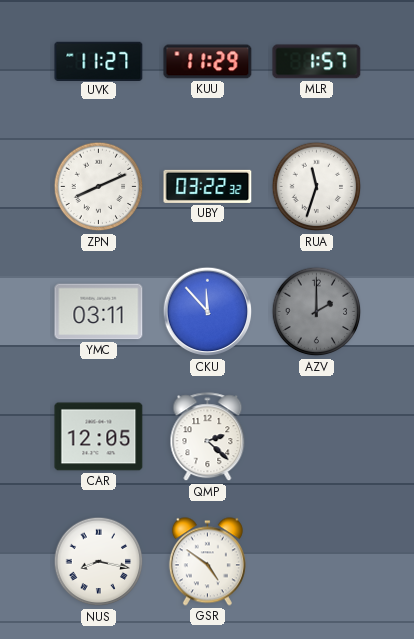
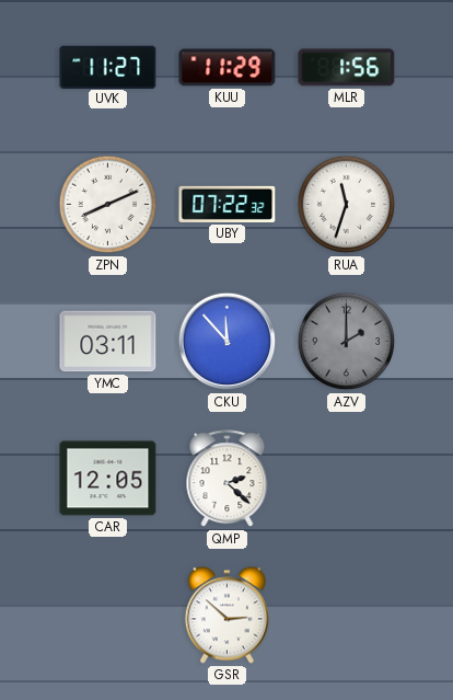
MLR: 1:57 -> 1:56
UBY: 03:22 -> 07:22
NUS: 8:17 -> none
GSR: 4:51 -> 2:52
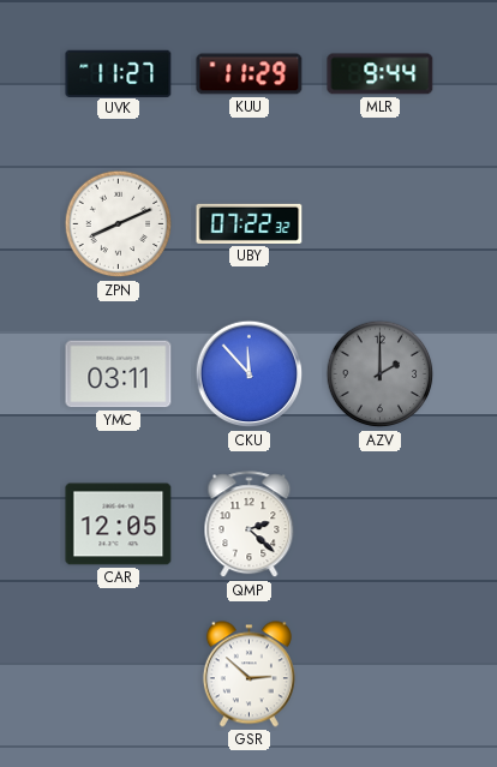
MLR: 1:56 -> 9:44
RUA: 11:33 -> none
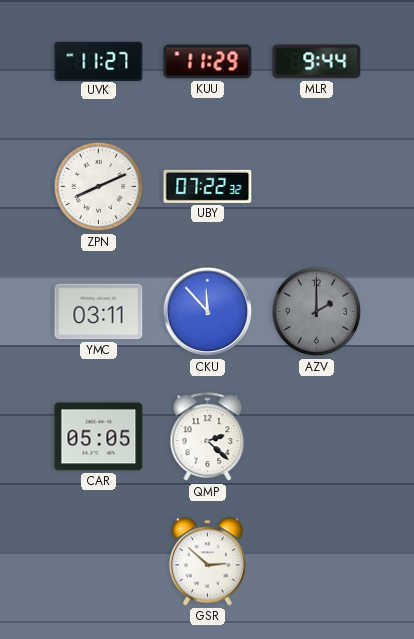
CAR: 12:05 -> 05:05
